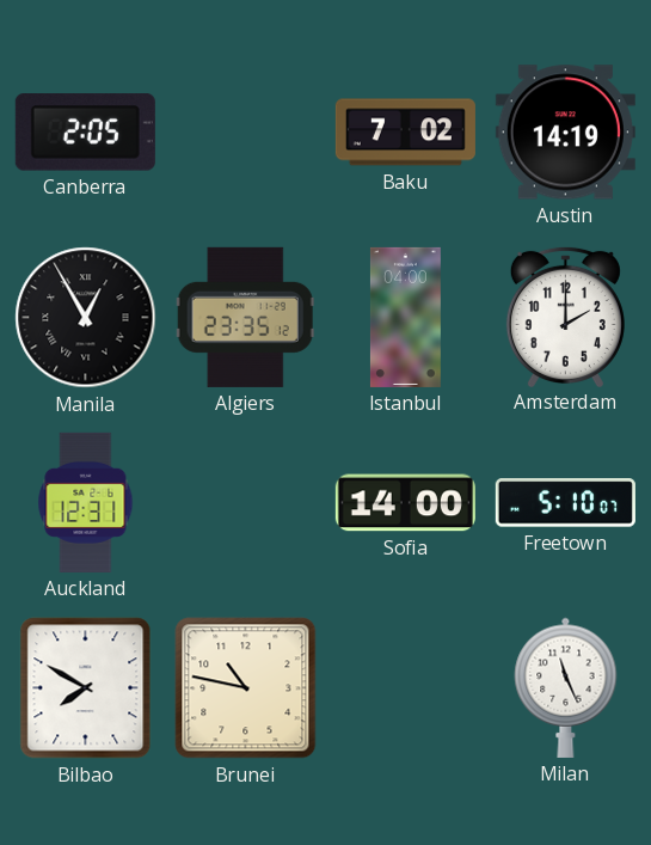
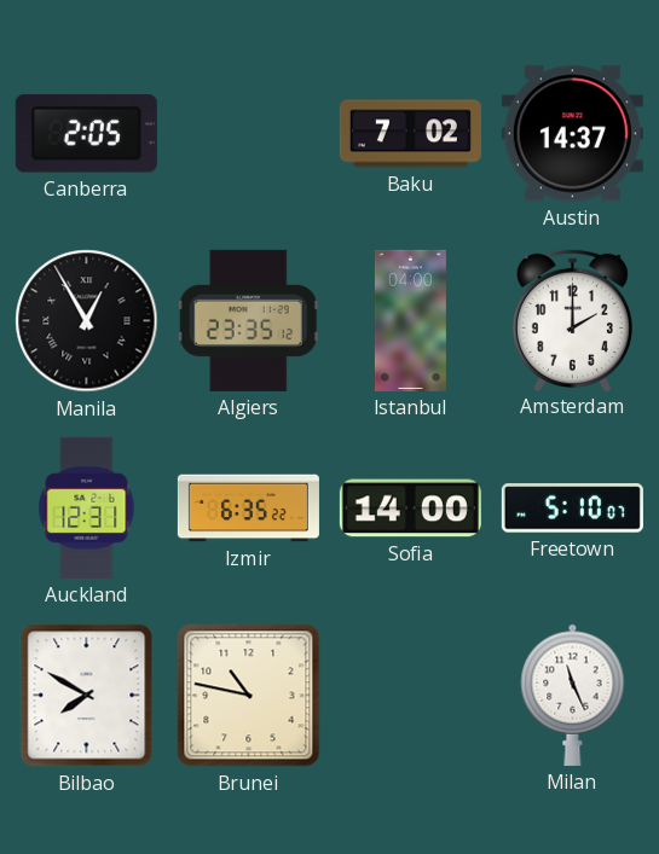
Austin: 14:19 -> 14:37
Izmir: none -> 6:35
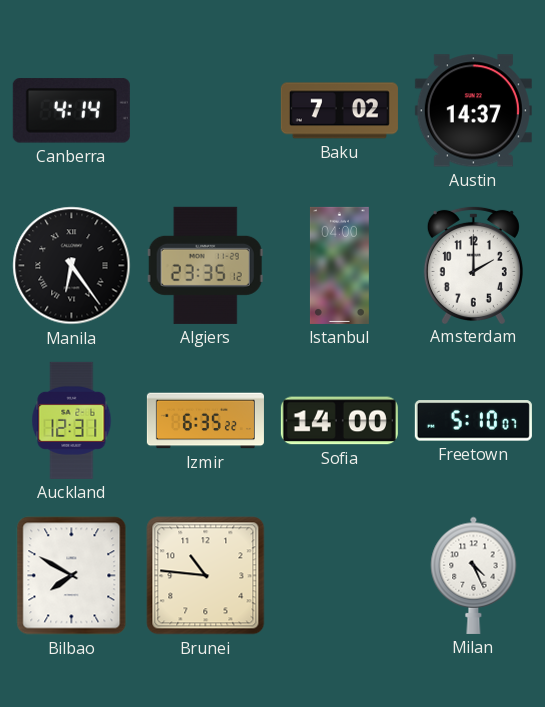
Canberra: 2:05 -> 4:14
Manila: 12:55 -> 6:24
Brunei: 10:47 -> 10:46
Milan: 11:26 -> 4:26
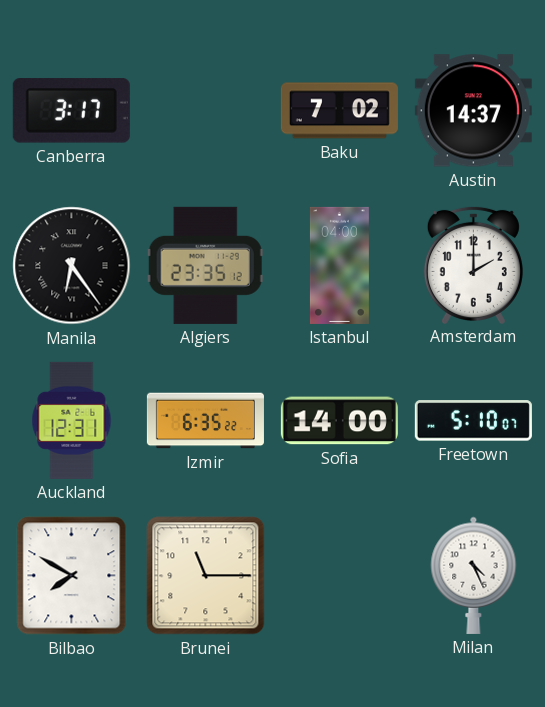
Canberra: 4:14 -> 3:17
Brunei: 10:46 -> 11:15
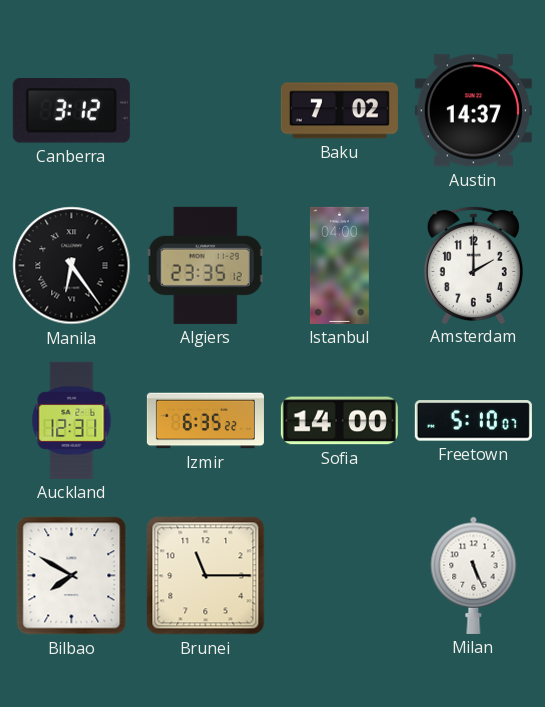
Canberra: 3:17 -> 3:12
Milan: 4:26 -> 5:26
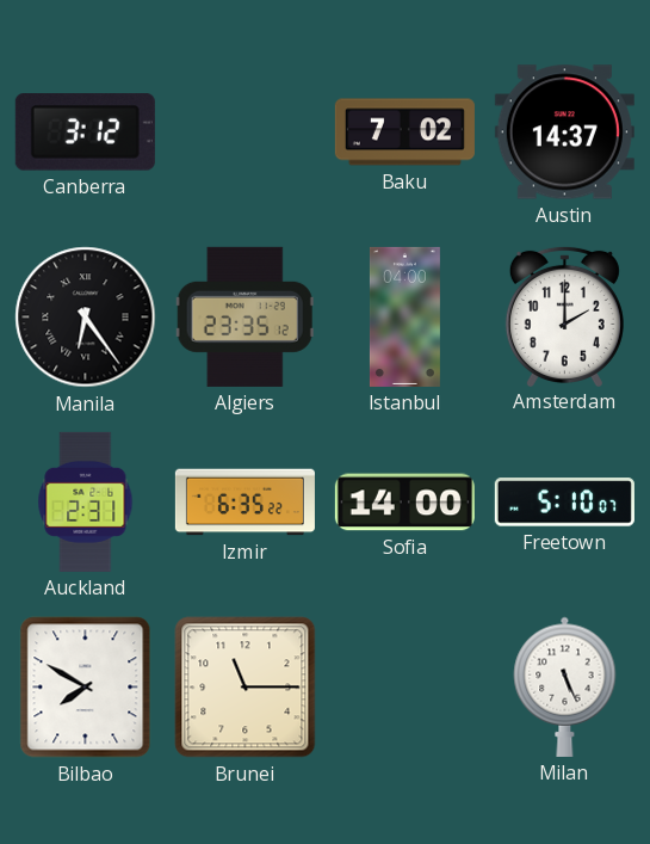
Auckland: 12:31 -> 2:31
